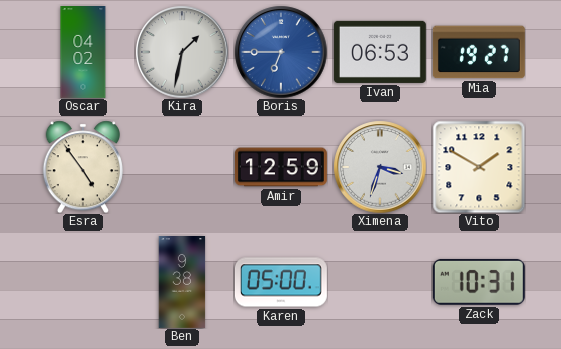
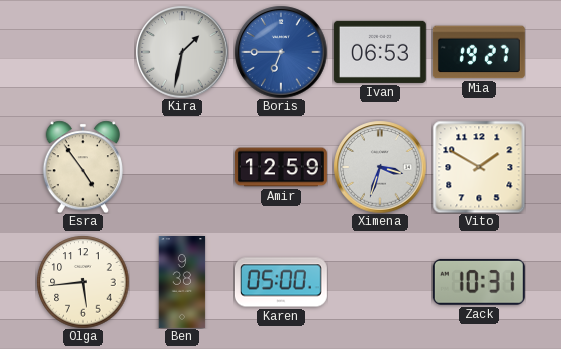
Oscar: 04:02 -> none
Olga: none -> 5:44
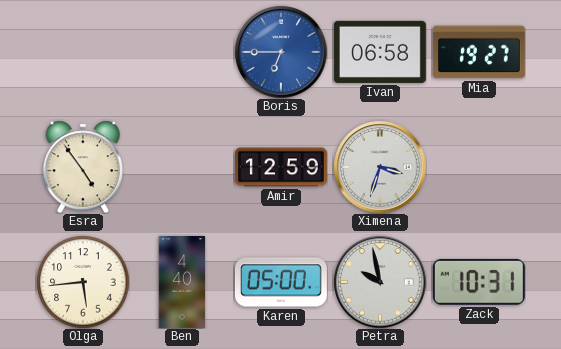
Kira: 1:32 -> none
Ivan: 06:53 -> 06:58
Vito: 1:50 -> none
Ben: 9:38 -> 4:40
Petra: none -> 9:58
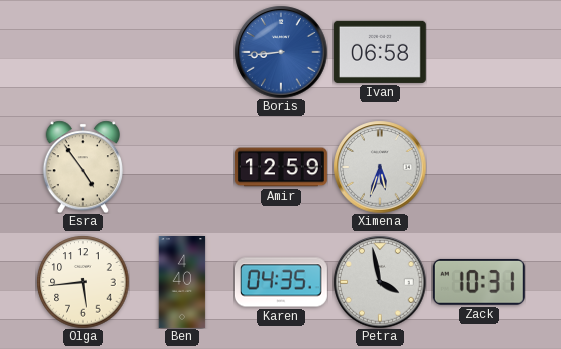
Boris: 6:45 -> 8:44
Mia: 19:27 -> none
Ximena: 3:33 -> 5:33
Karen: 05:00 -> 04:35
Petra: 9:58 -> 3:58
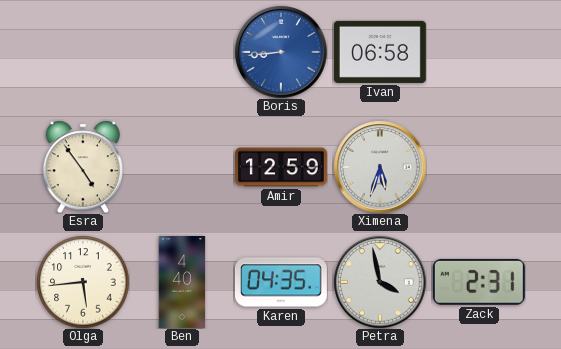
Zack: 10:31 -> 2:31
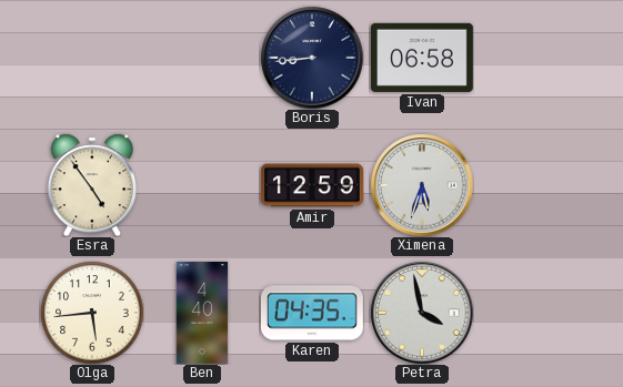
Boris dial: blue -> navy
Zack: 2:31 -> none
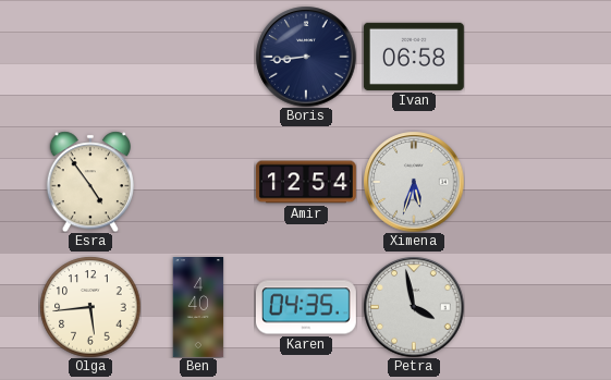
Amir: 12:59 -> 12:54
